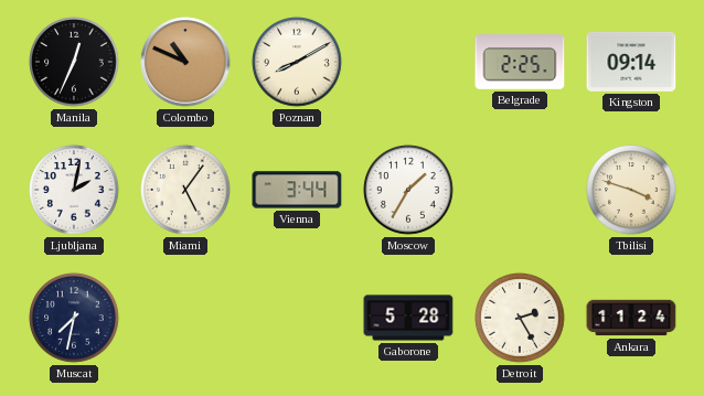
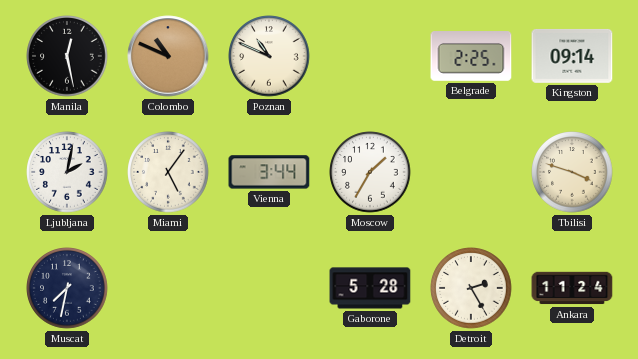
Manila: 12:34 -> 12:28
Poznan: 8:10 -> 10:49
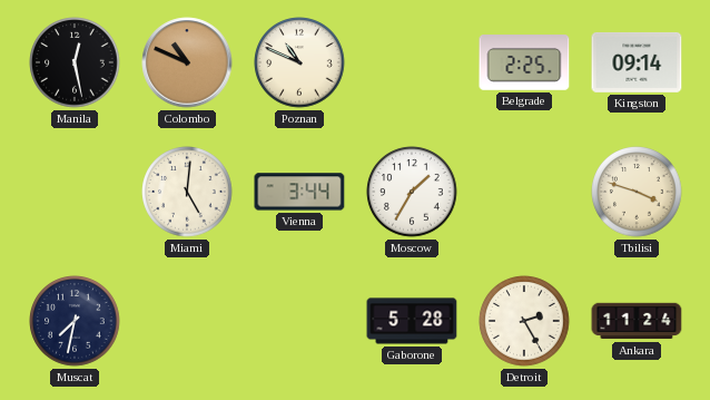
Ljubljana: 2:02 -> none
Miami: 5:06 -> 5:01
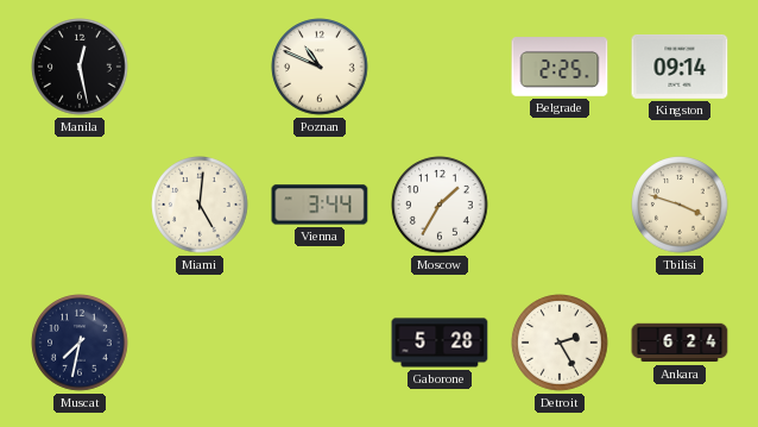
Colombo: 10:49 -> none
Ankara: 11:24 -> 6:24
